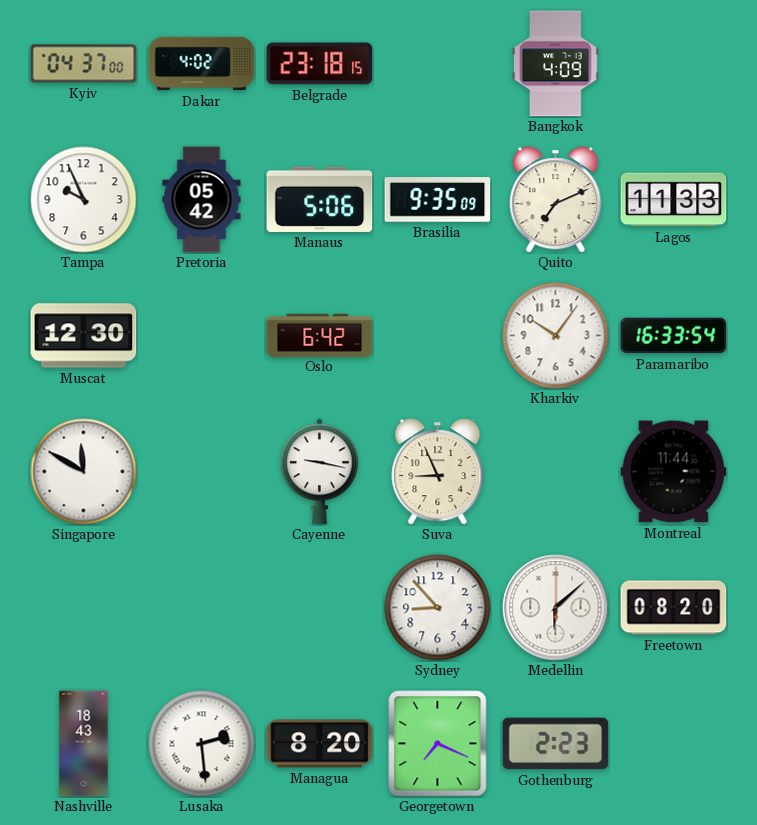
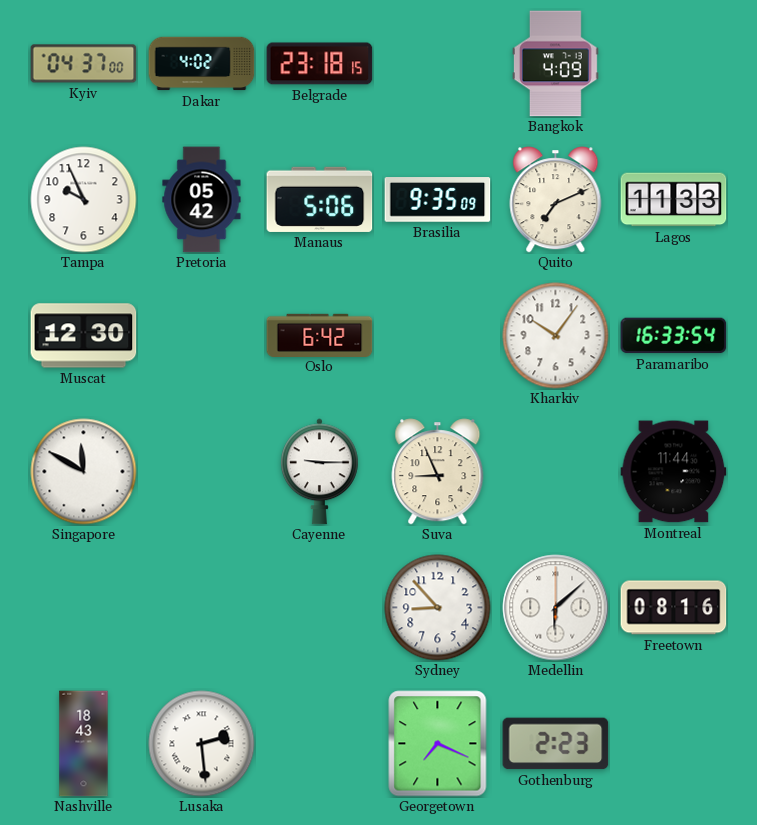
Cayenne: 9:17 -> 9:15
Freetown: 08:20 -> 08:16
Managua: 8:20 -> none
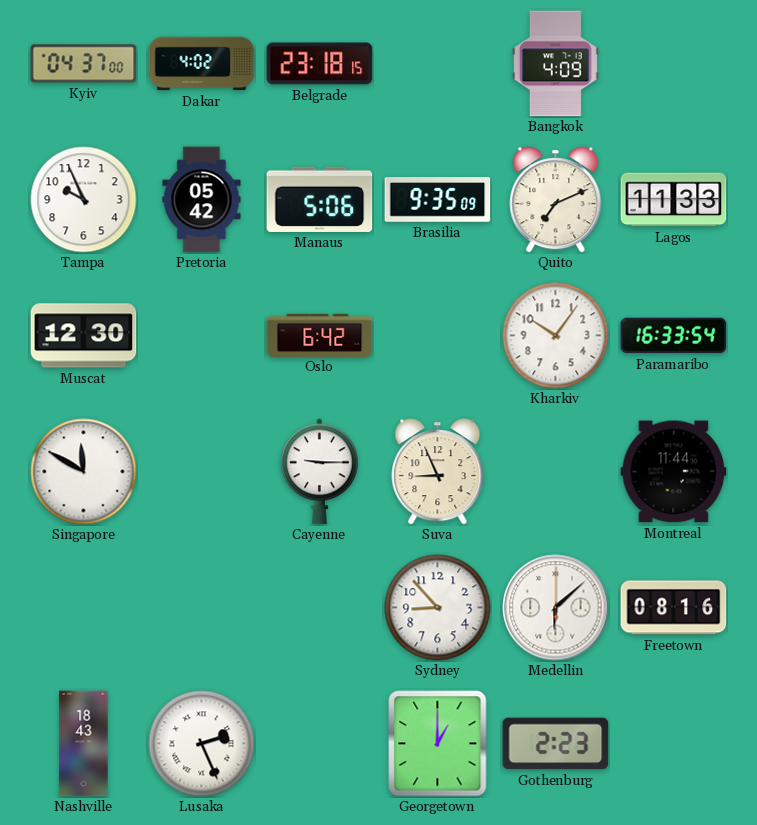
Lusaka: 2:29 -> 2:26
Georgetown: 7:19 -> 1:00
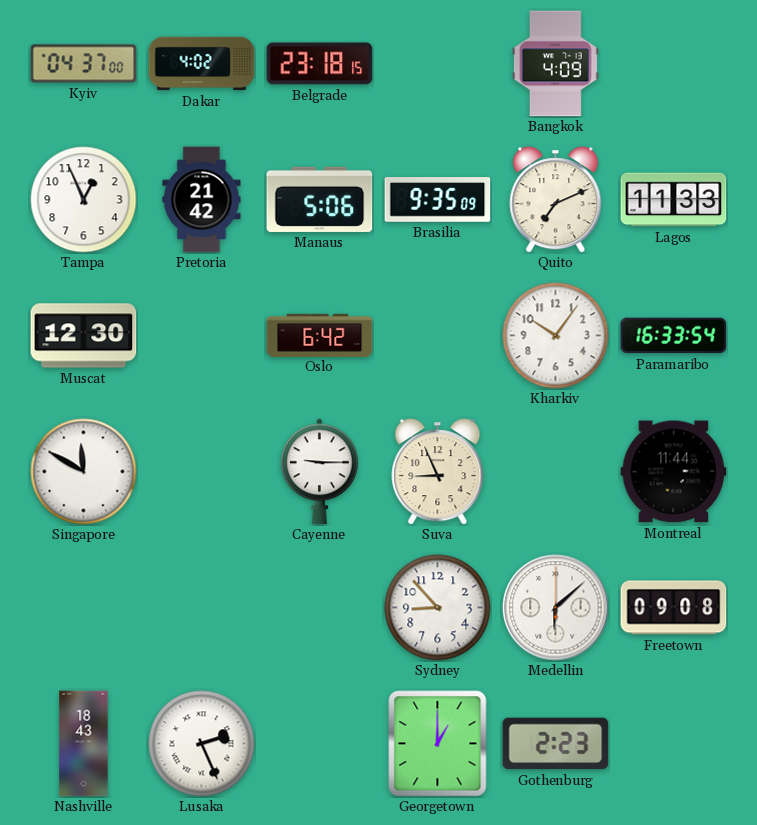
Tampa: 9:56 -> 12:56
Pretoria: 05:42 -> 21:42
Freetown: 08:16 -> 09:08
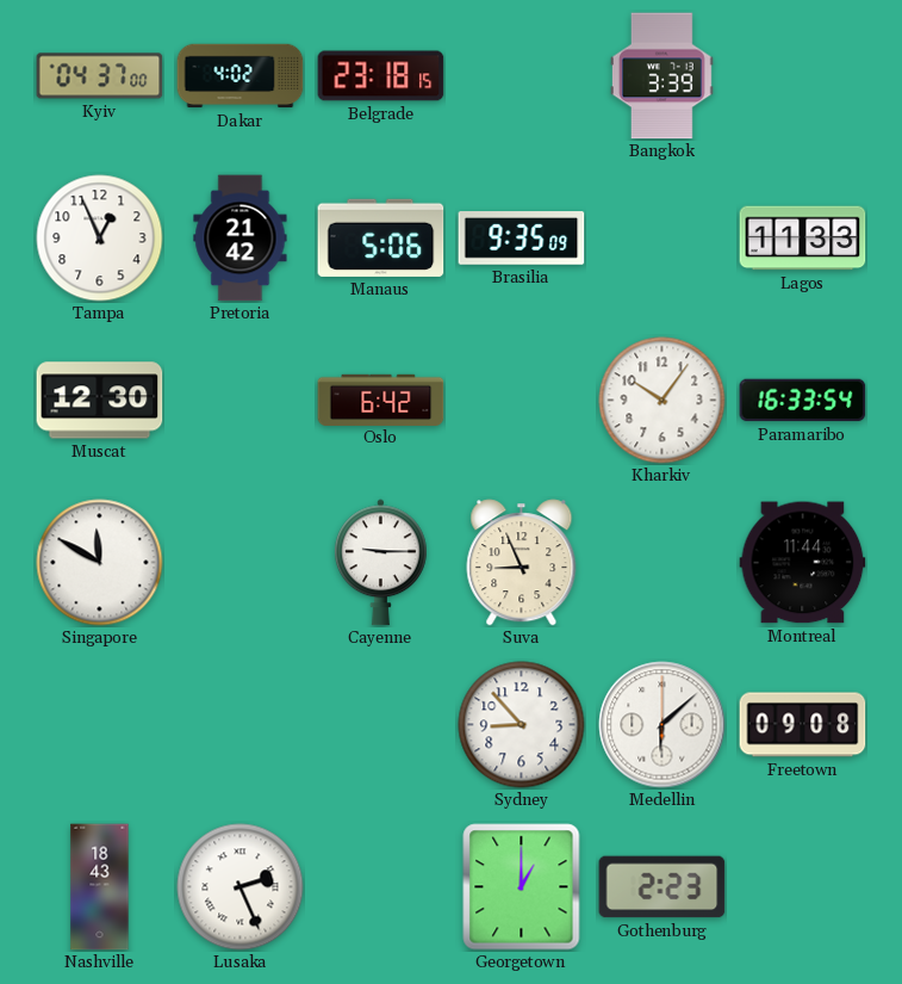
Bangkok: 4:09 -> 3:39
Quito: 7:11 -> none
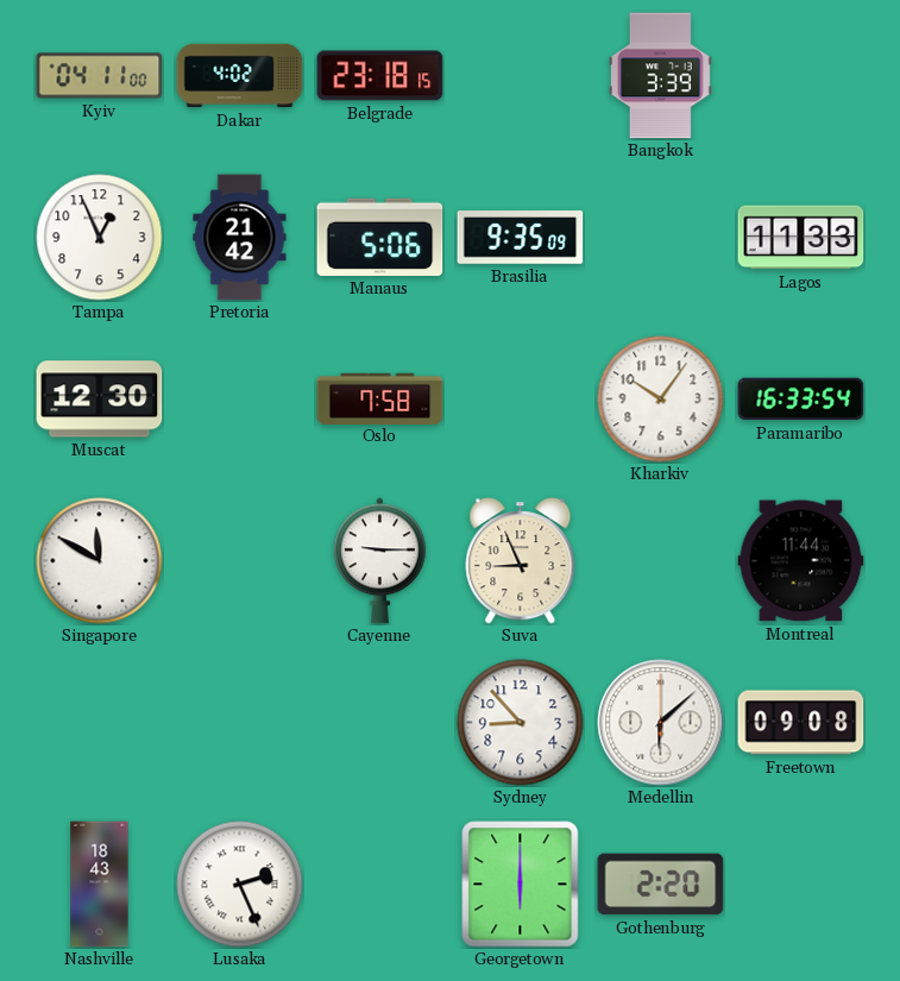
Kyiv: 04:37 -> 04:11
Oslo: 6:42 -> 7:58
Georgetown: 1:00 -> 6:00
Gothenburg: 2:23 -> 2:20
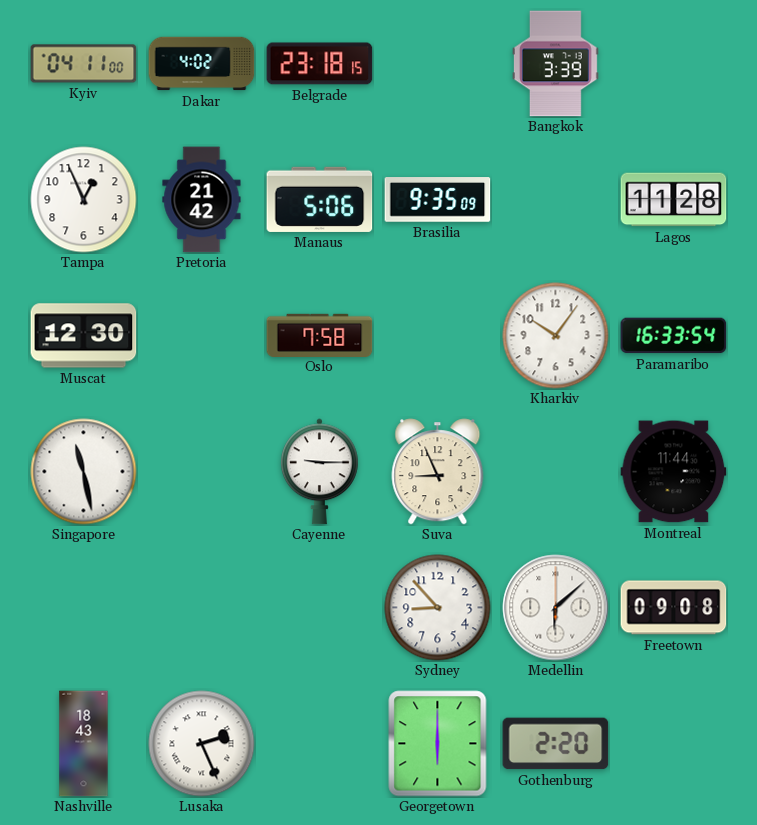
Lagos: 11:33 -> 11:28
Singapore: 11:50 -> 11:28
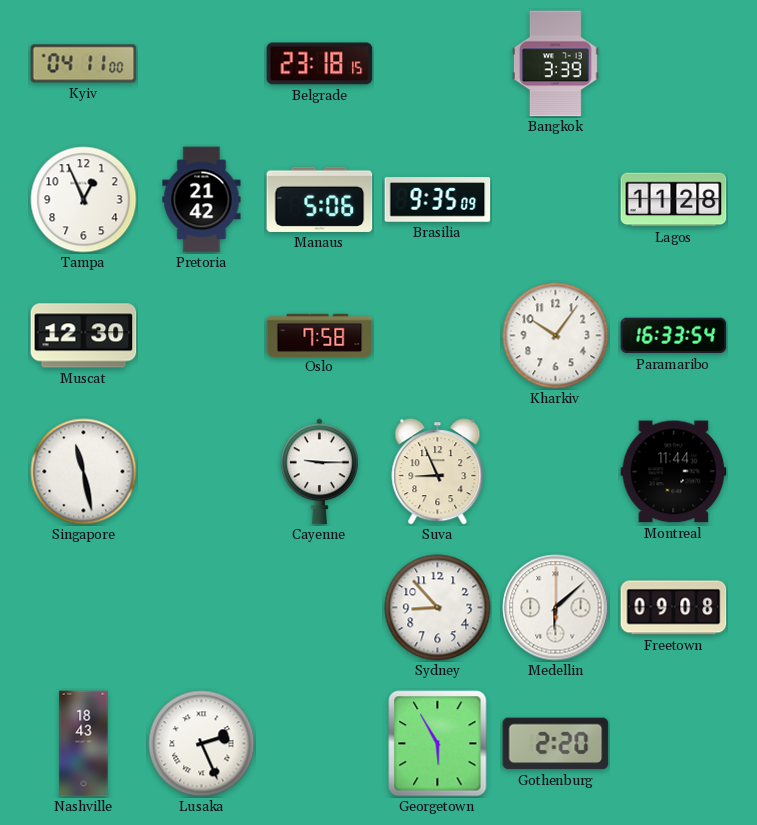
Dakar: 4:02 -> none
Georgetown: 6:00 -> 5:55
